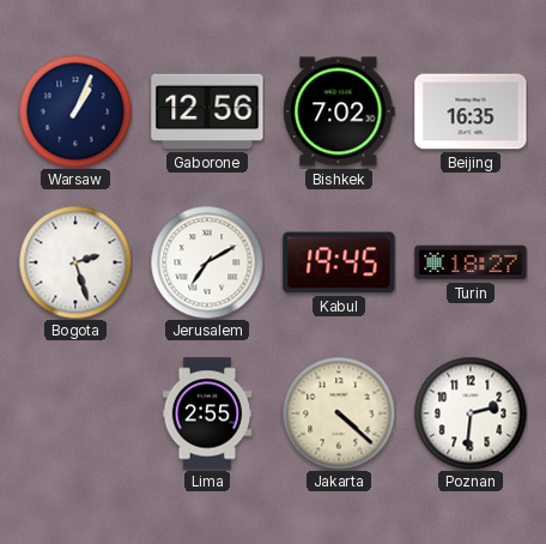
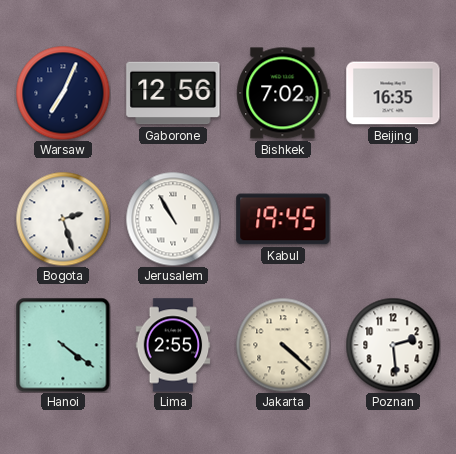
Warsaw: 1:04 -> 7:04
Jerusalem: 7:10 -> 10:55
Turin: 18:27 -> none
Hanoi: none -> 4:21
Poznan: 2:31 -> 2:29
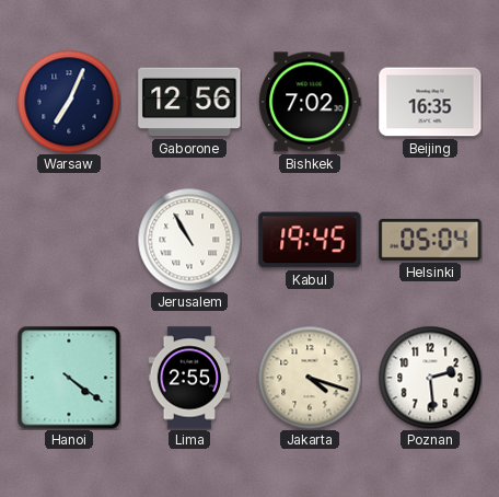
Bogota: 2:27 -> none
Helsinki: none -> 05:04
Jakarta: 4:22 -> 4:18
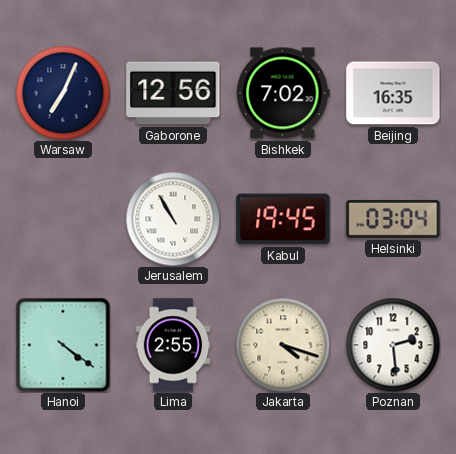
Helsinki: 05:04 -> 03:04
